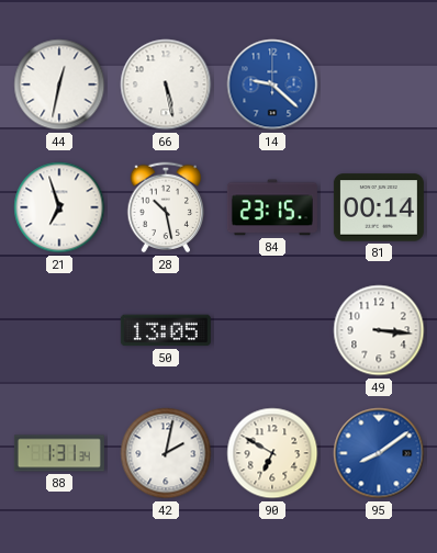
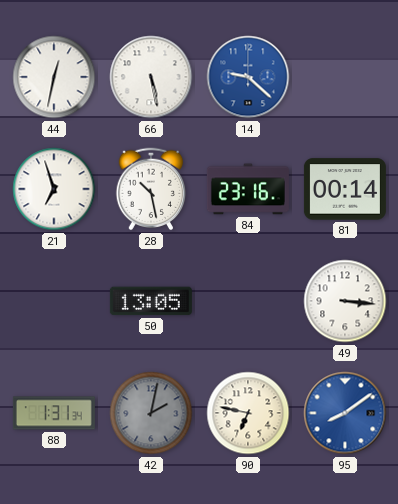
84: 23:15 -> 23:16
42 dial: white -> grey
90: 6:50 -> 6:47
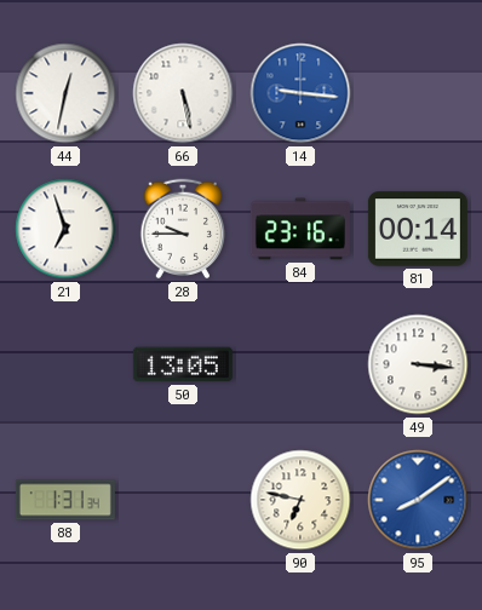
14: 9:22 -> 9:16
28: 10:28 -> 9:45
42: 2:02 -> none
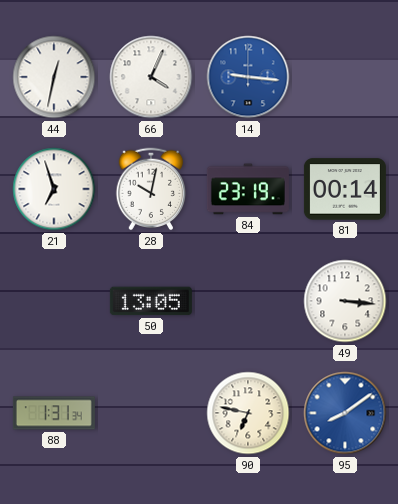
66: 5:28 -> 4:04
28: 9:45 -> 10:02
84: 23:16 -> 23:19
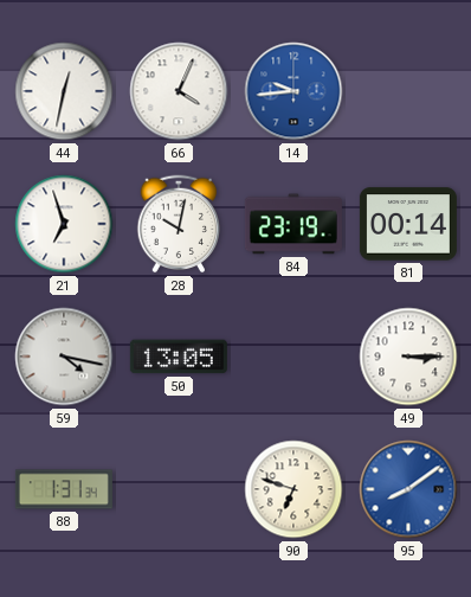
14: 9:16 -> 9:44
59: none -> 4:17
49: 3:16 -> 3:15
90: 6:47 -> 6:48
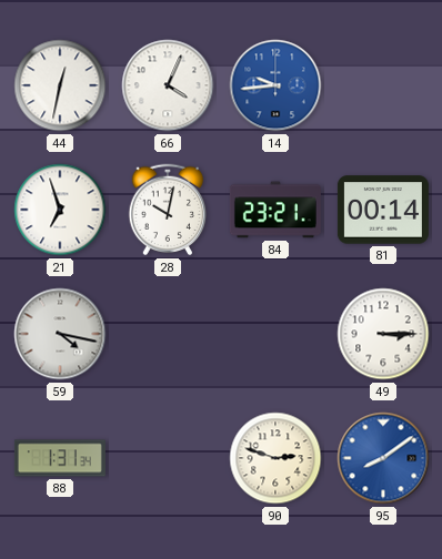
84: 23:19 -> 23:21
50: 13:05 -> none
90: 6:48 -> 2:48
